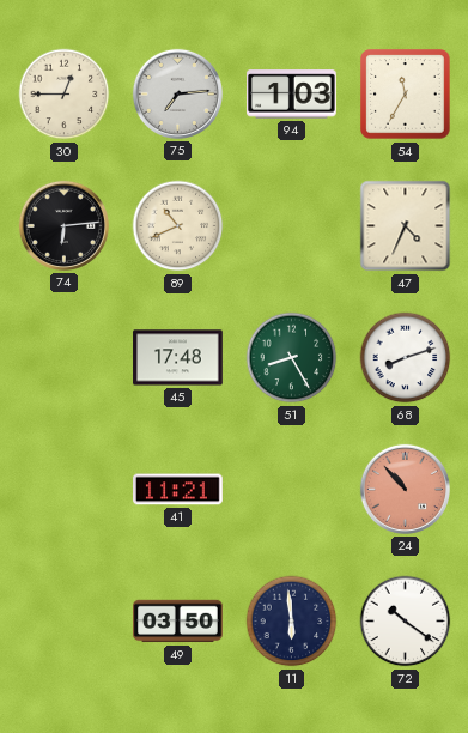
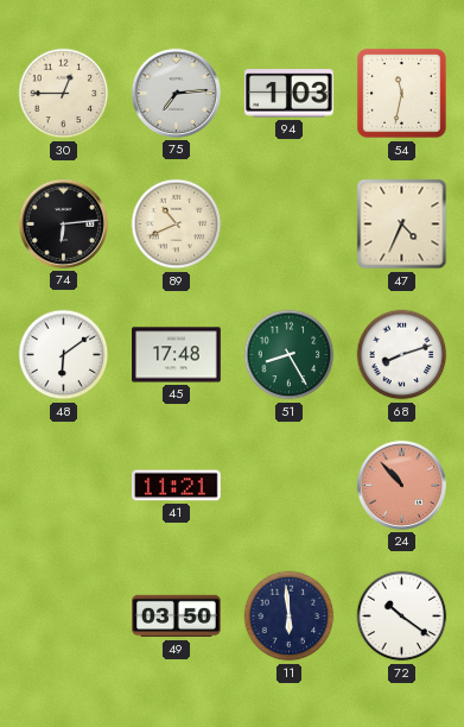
54: 11:35 -> 11:32
48: none -> 6:09
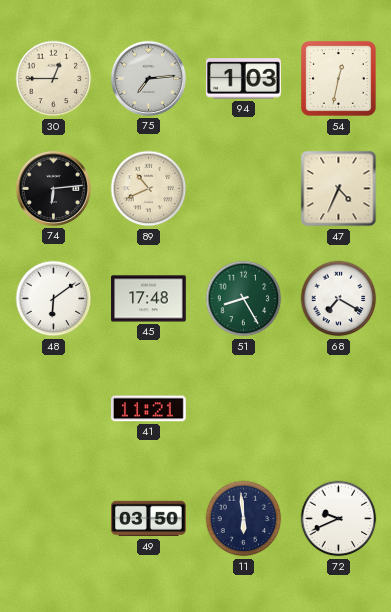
54: 11:32 -> 12:32
68: 8:12 -> 7:20
24: 10:53 -> none
72: 10:21 -> 9:41
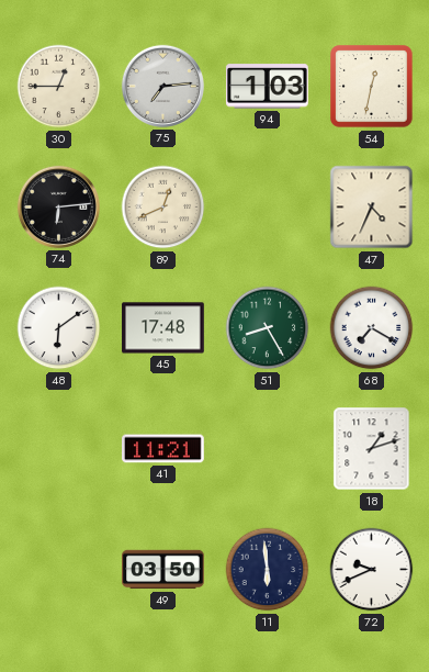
89: 10:41 -> 12:41
18: none -> 1:12
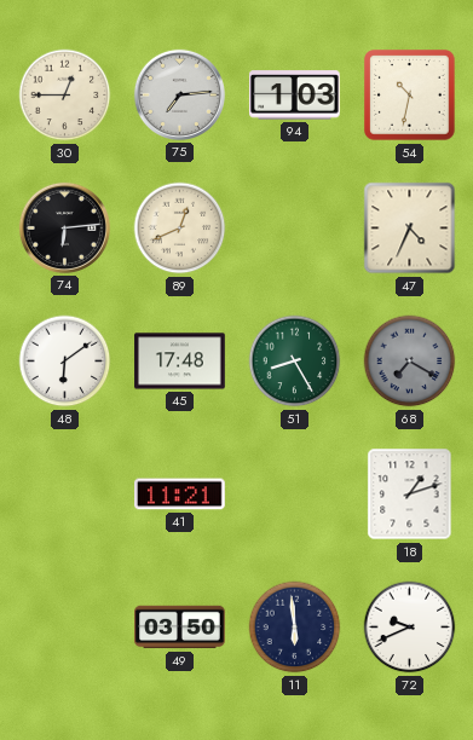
54: 12:32 -> 10:32
68 dial: white -> grey
